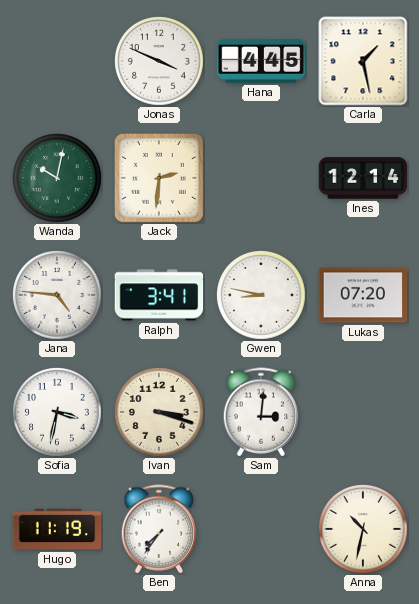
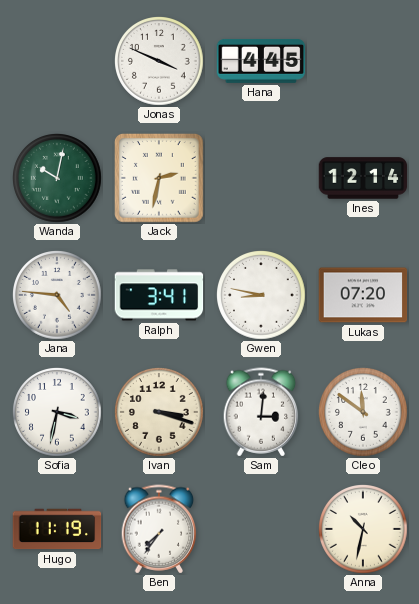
Carla: 1:28 -> none
Jack: 2:31 -> 2:32
Cleo: none -> 11:51
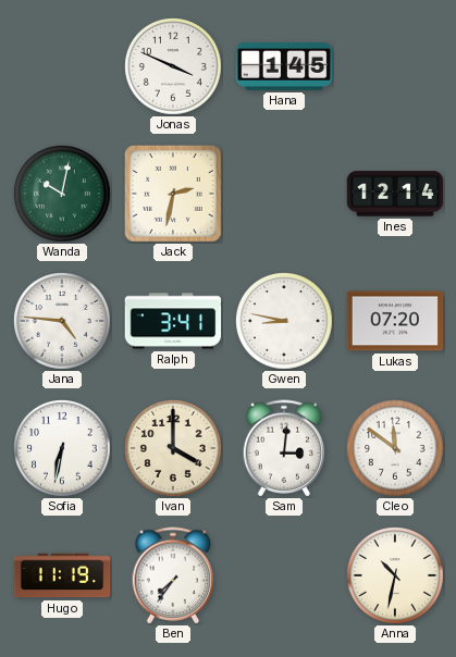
Hana: 4:45 -> 1:45
Sofia: 3:32 -> 6:32
Ivan: 3:18 -> 4:00
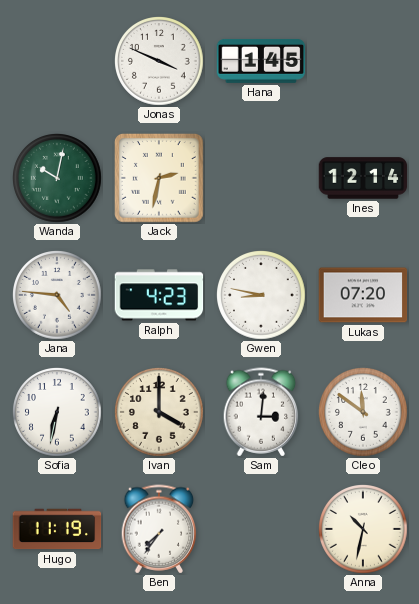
Ralph: 3:41 -> 4:23
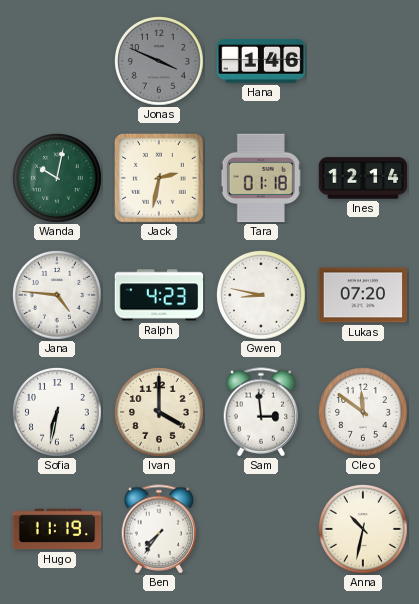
Jonas dial: white -> grey
Hana: 1:45 -> 1:46
Tara: none -> 01:18
Sam: 3:01 -> 2:59
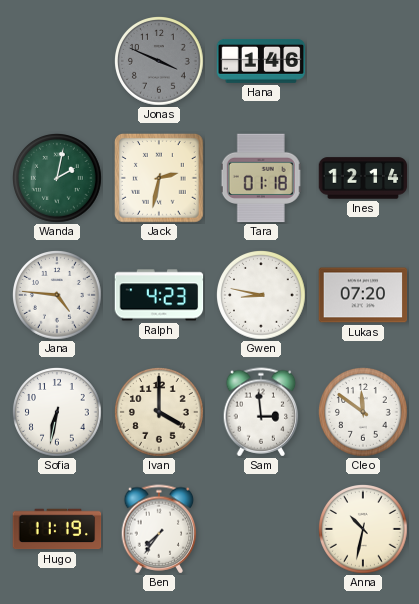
Wanda: 10:02 -> 2:02
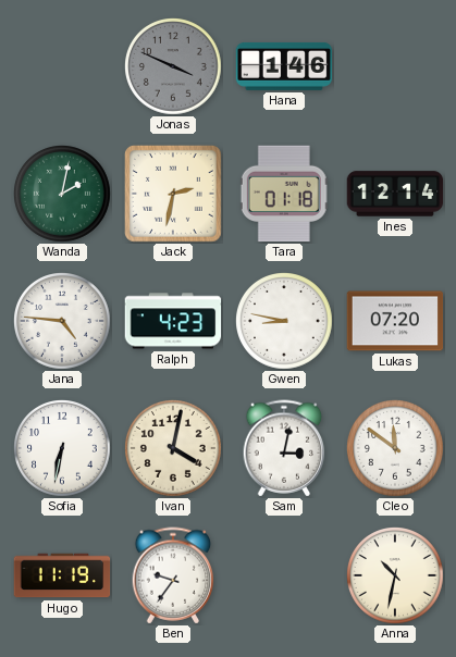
Ivan: 4:00 -> 4:02
Sam: 2:59 -> 3:02
Ben: 7:36 -> 9:36
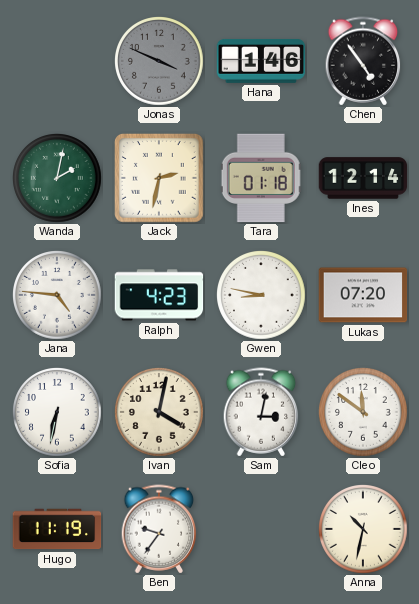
Chen: none -> 4:54
